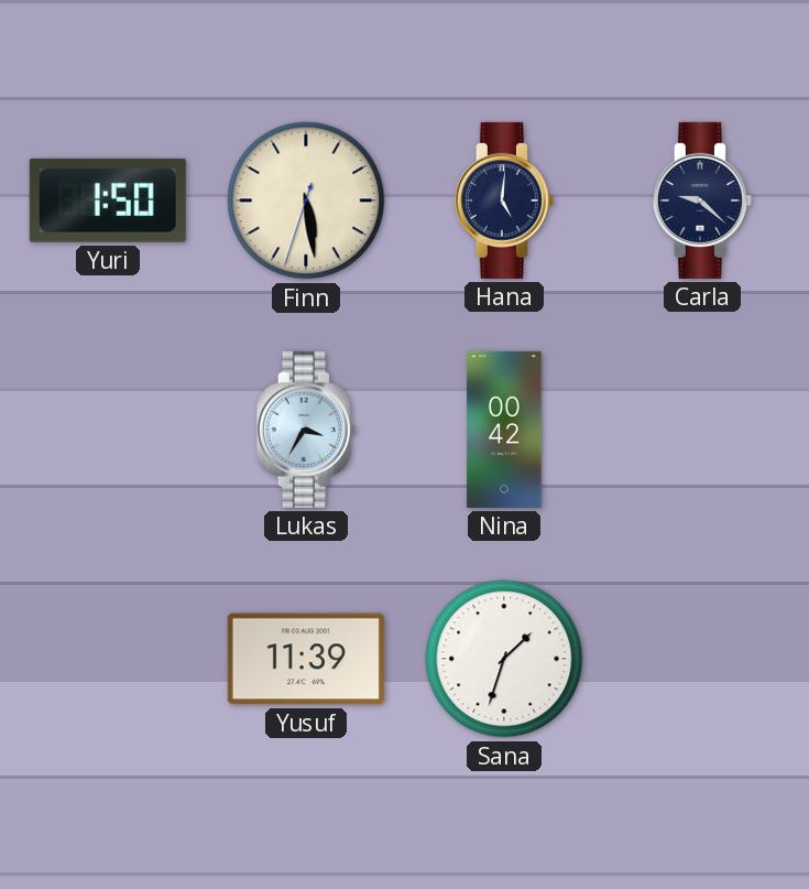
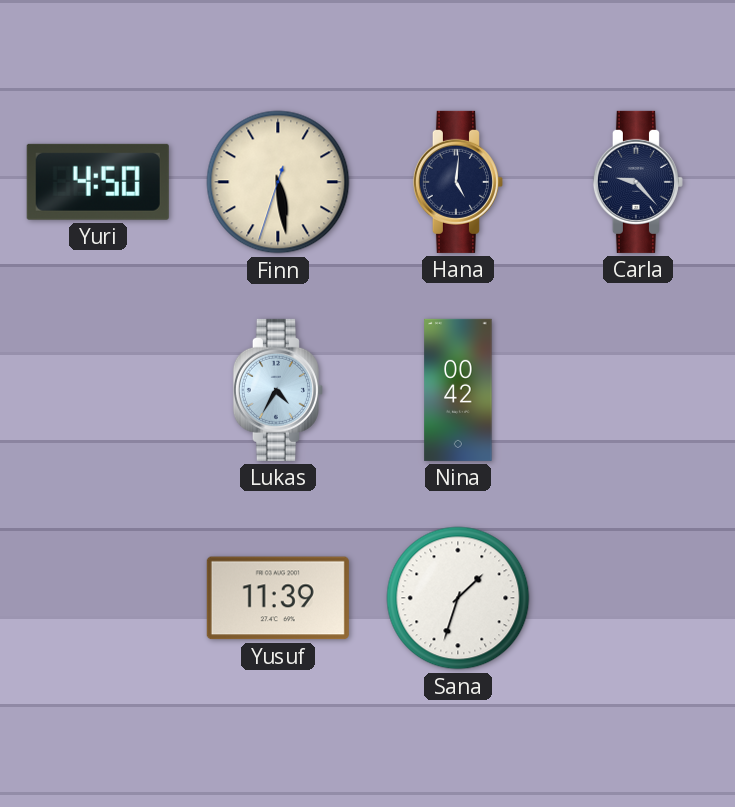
Yuri: 1:50 -> 4:50
Carla: 9:22 -> 9:23
Lukas: 3:35 -> 4:35
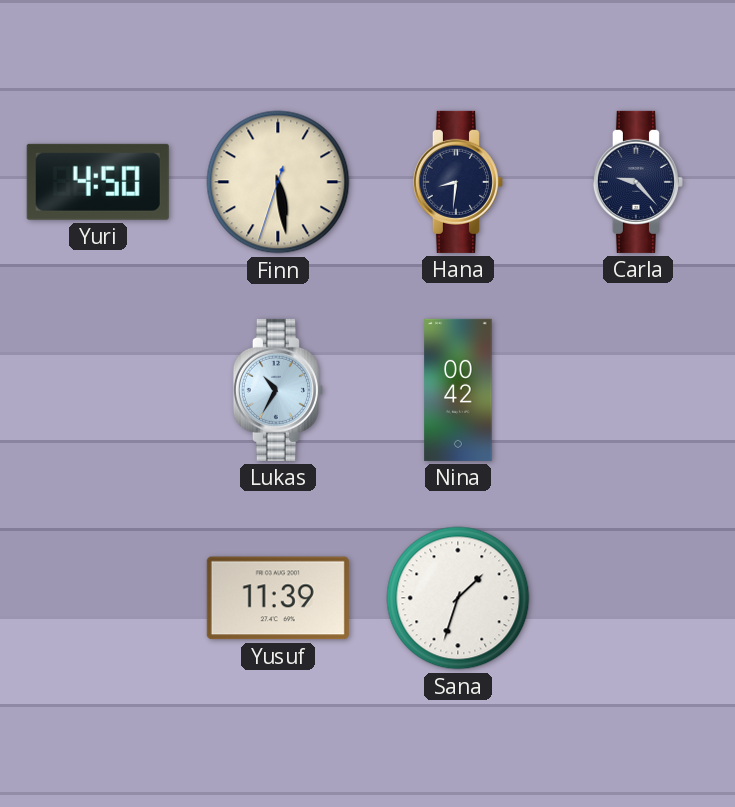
Hana: 5:01 -> 8:31
Lukas: 4:35 -> 10:35
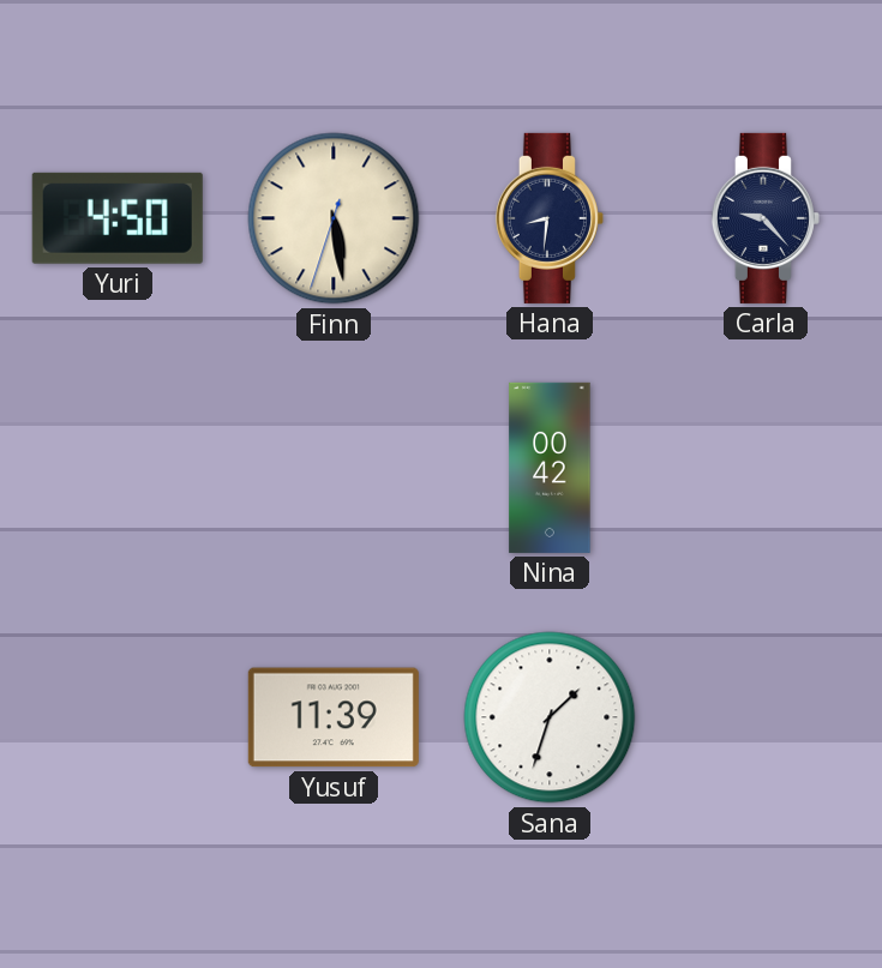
Lukas: 10:35 -> none
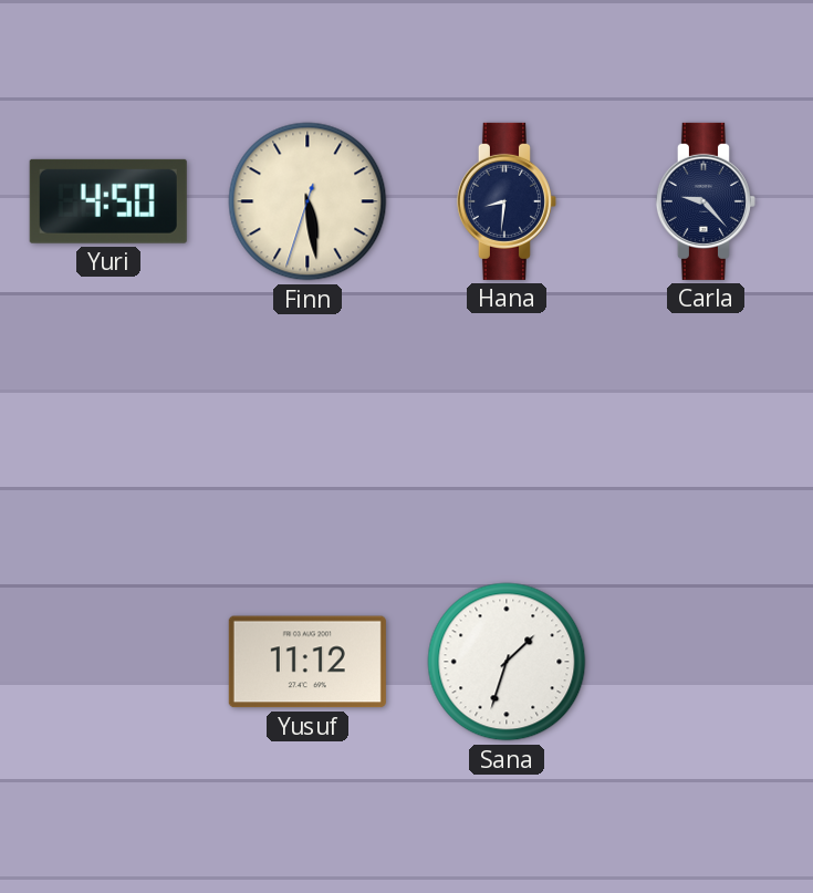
Nina: 00:42 -> none
Yusuf: 11:39 -> 11:12
